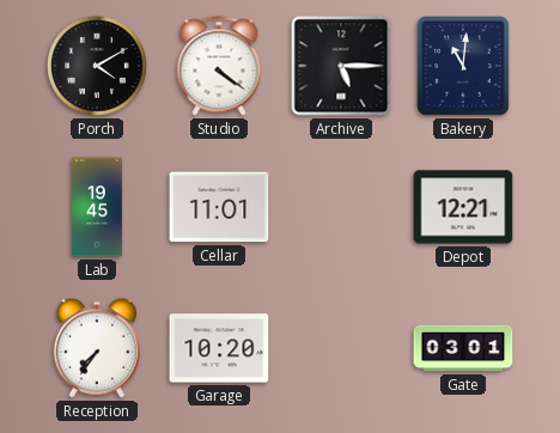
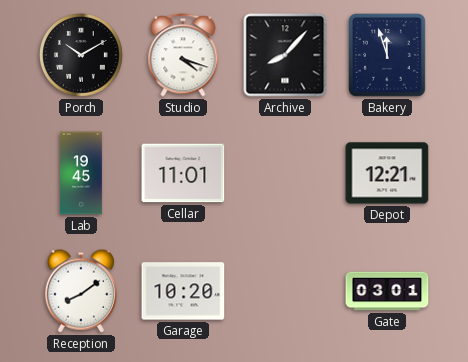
Porch: 4:10 -> 10:10
Studio: 4:21 -> 4:18
Archive: 5:15 -> 8:07
Bakery: 11:01 -> 11:57
Reception: 7:36 -> 8:09
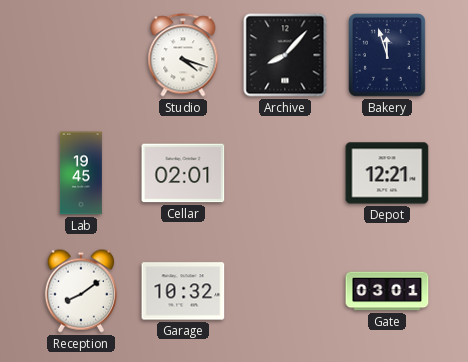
Porch: 10:10 -> none
Cellar: 11:01 -> 02:01
Garage: 10:20 -> 10:32
